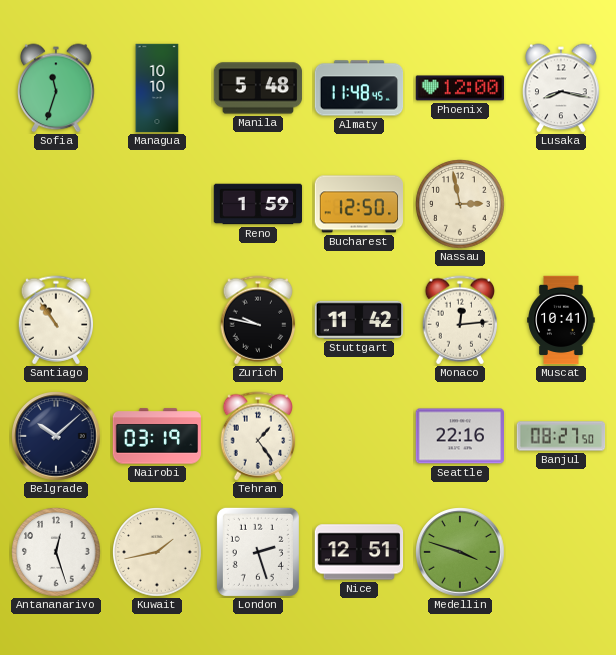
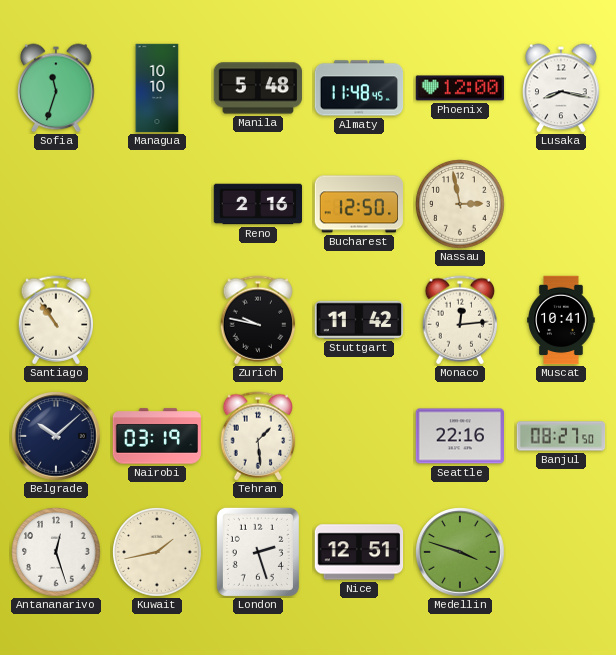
Reno: 1:59 -> 2:16
Tehran: 1:24 -> 1:29
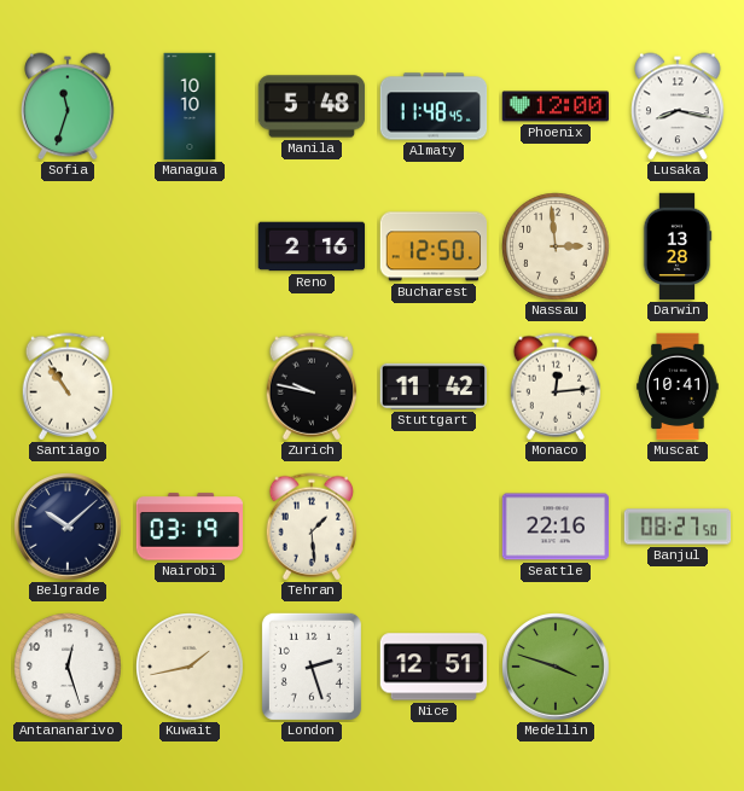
Nassau: 2:58 -> 2:59
Darwin: none -> 13:28
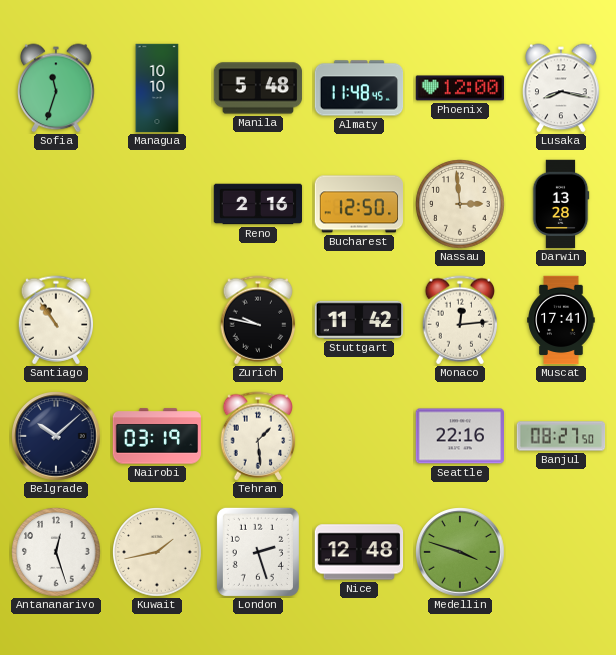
Muscat: 10:41 -> 17:41
Nice: 12:51 -> 12:48
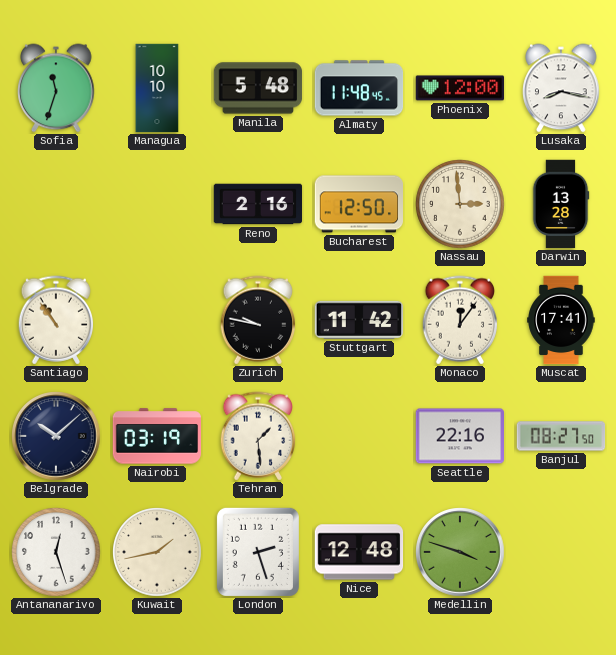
Monaco: 12:14 -> 12:06
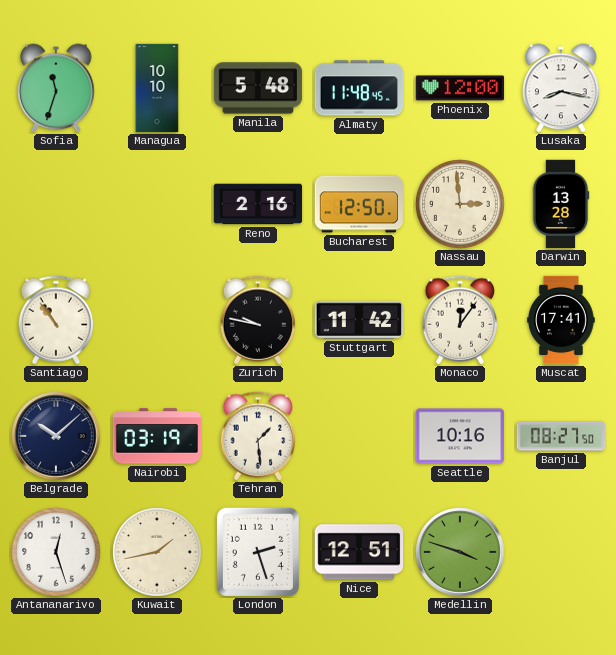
Seattle: 22:16 -> 10:16
Nice: 12:48 -> 12:51
